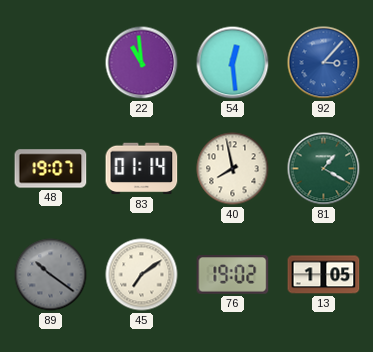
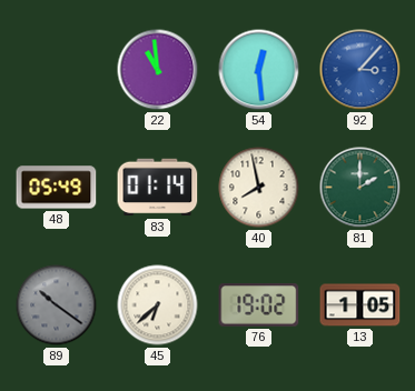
48: 19:07 -> 05:49
81: 1:20 -> 2:00
45: 7:09 -> 6:38
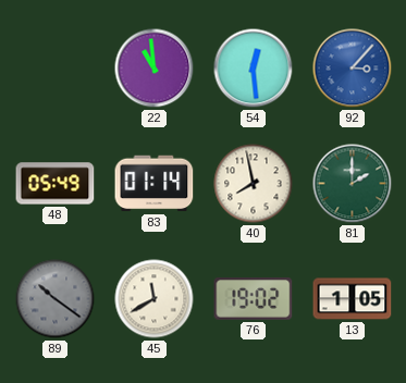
45: 6:38 -> 11:40
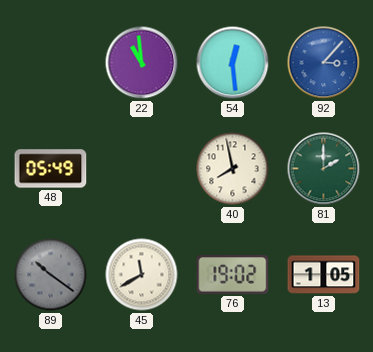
83: 01:14 -> none
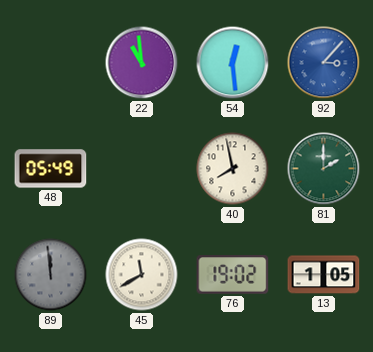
89: 10:21 -> 11:59
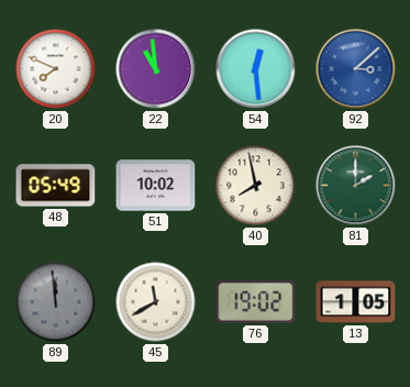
20: none -> 7:49
92: 3:07 -> 3:08
51: none -> 10:02
